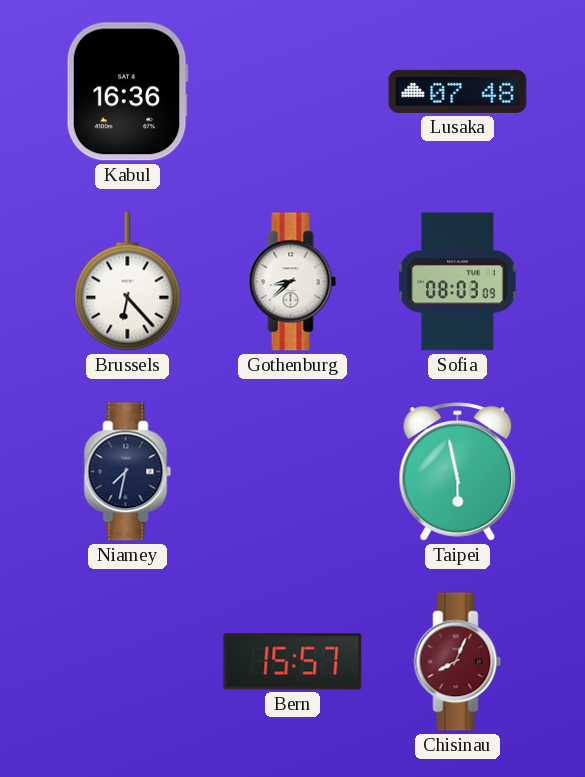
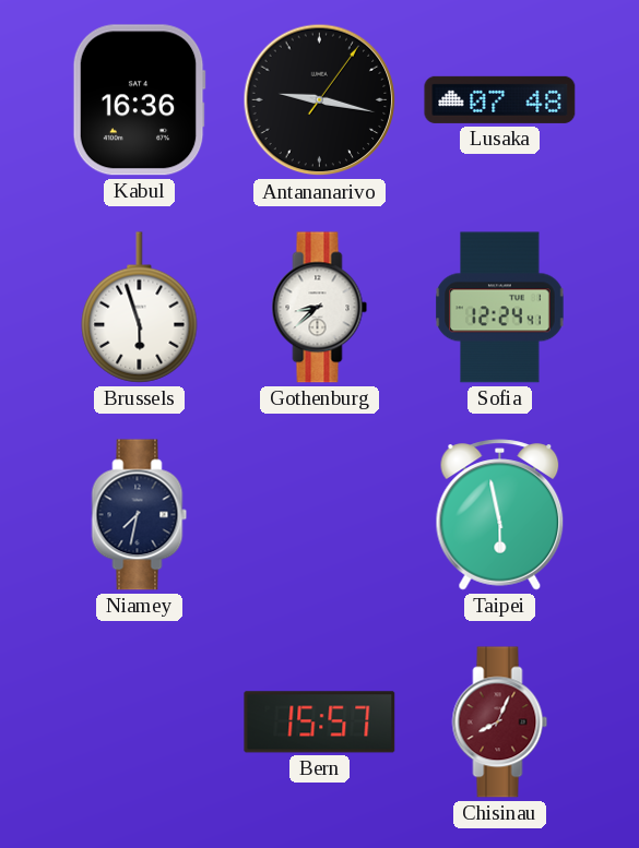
Antananarivo: none -> 9:17
Brussels: 6:23 -> 5:57
Sofia: 08:03 -> 12:24
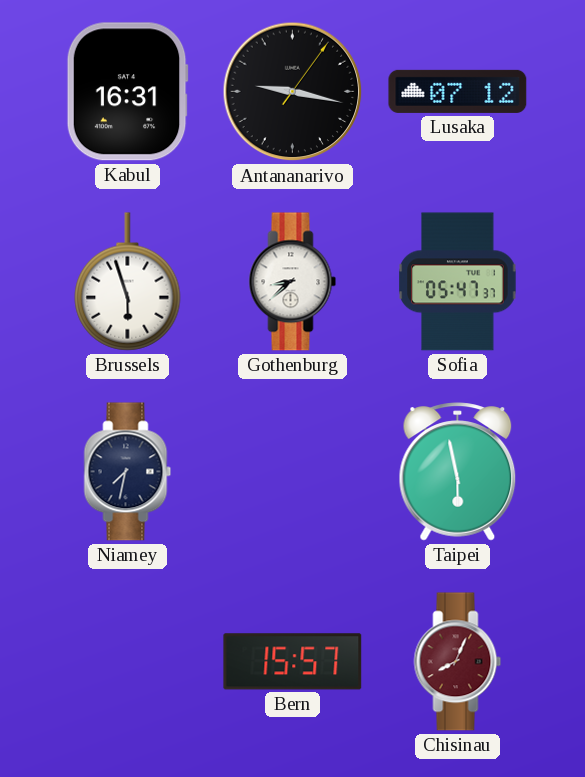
Kabul: 16:36 -> 16:31
Lusaka: 07:48 -> 07:12
Sofia: 12:24 -> 05:47
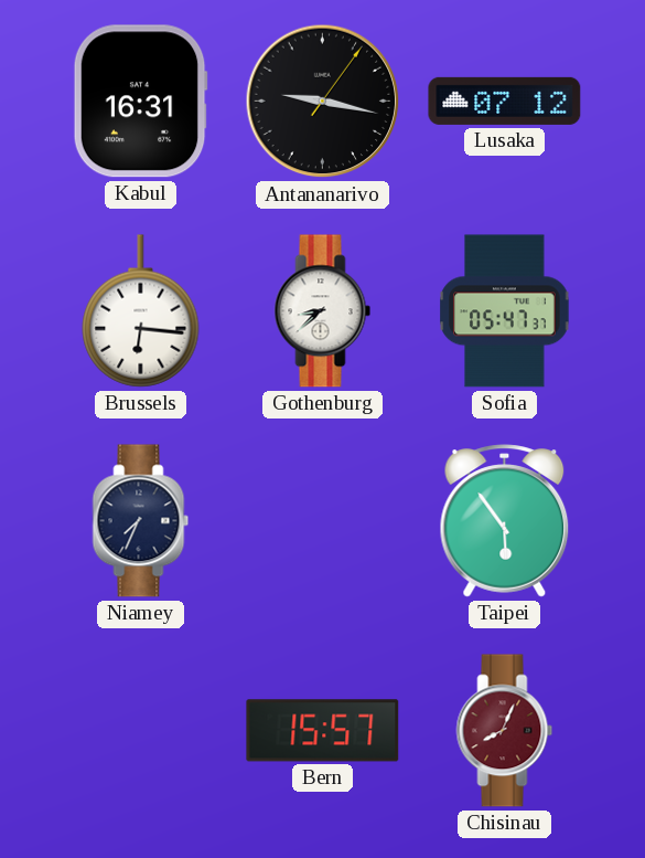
Brussels: 5:57 -> 6:16
Niamey: 7:32 -> 7:34
Taipei: 5:58 -> 5:54
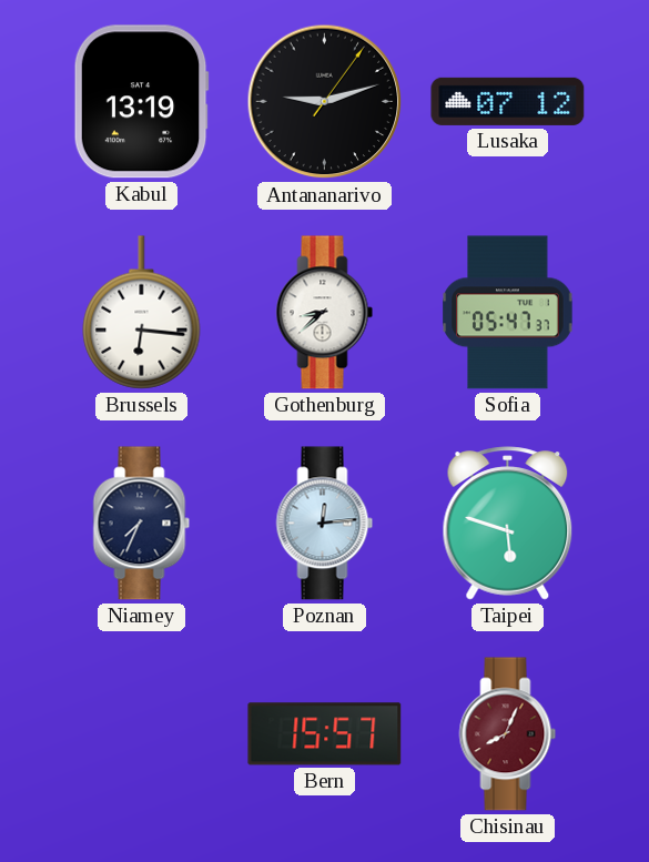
Kabul: 16:31 -> 13:19
Antananarivo: 9:17 -> 9:12
Poznan: none -> 12:14
Taipei: 5:54 -> 5:48
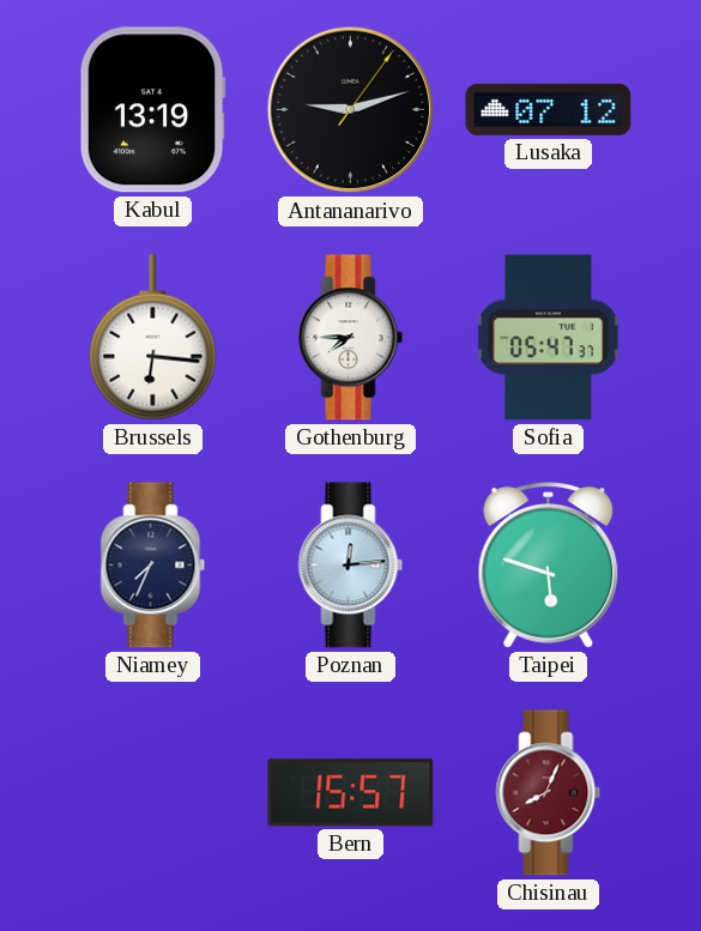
Gothenburg: 8:38 -> 7:45
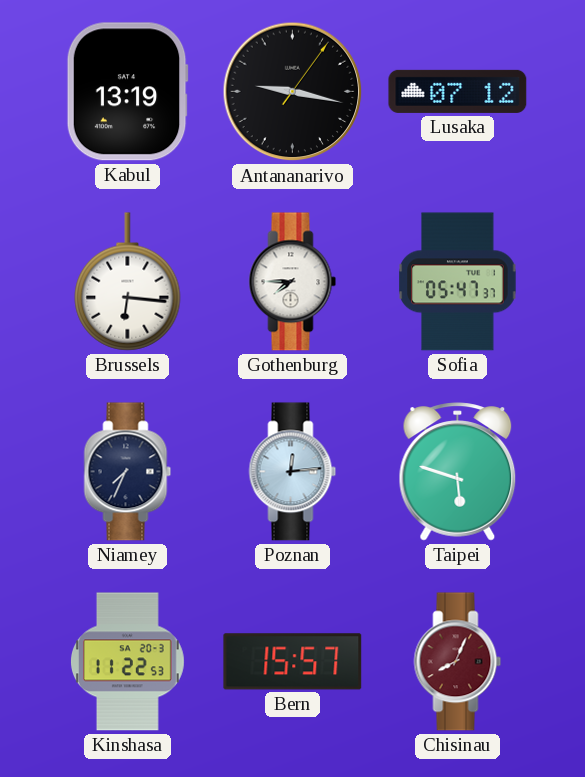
Antananarivo: 9:12 -> 9:17
Kinshasa: none -> 11:22
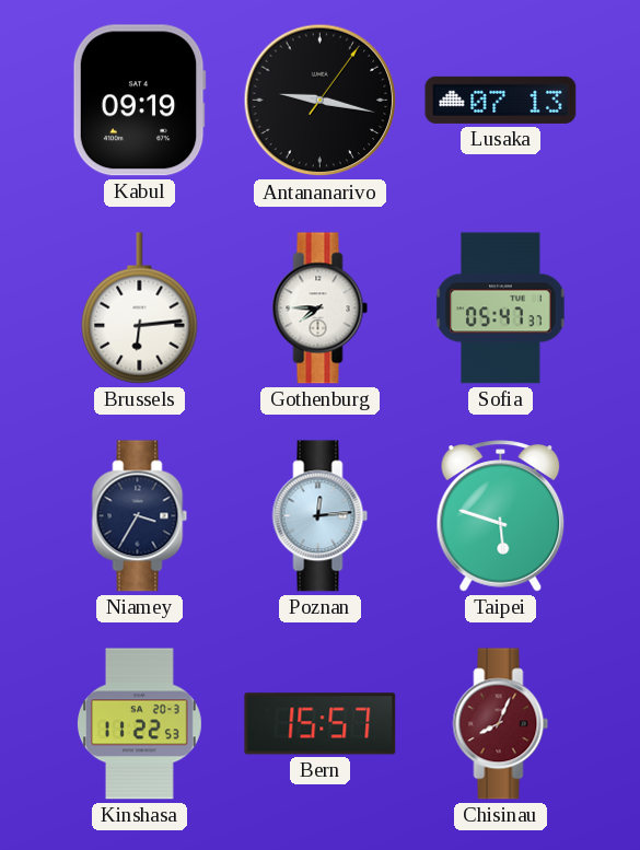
Kabul: 13:19 -> 09:19
Lusaka: 07:12 -> 07:13
Brussels: 6:16 -> 6:14
Niamey: 7:34 -> 3:35
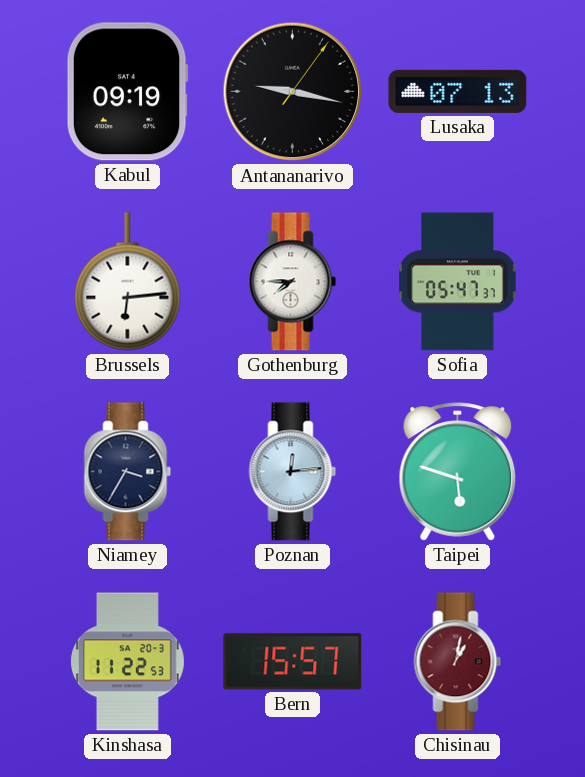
Chisinau: 8:04 -> 1:02
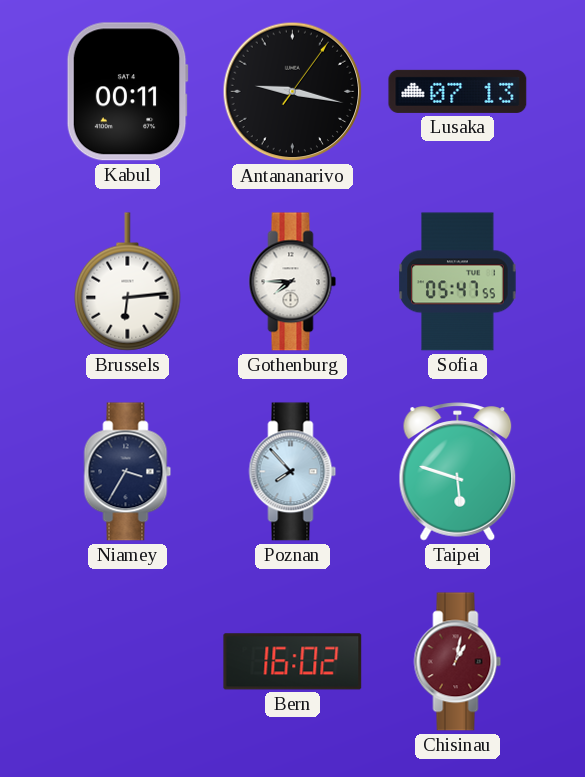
Kabul: 09:19 -> 00:11
Sofia: 05:47:37 -> 05:47:55
Poznan: 12:14 -> 7:53
Kinshasa: 11:22 -> none
Bern: 15:57 -> 16:02
